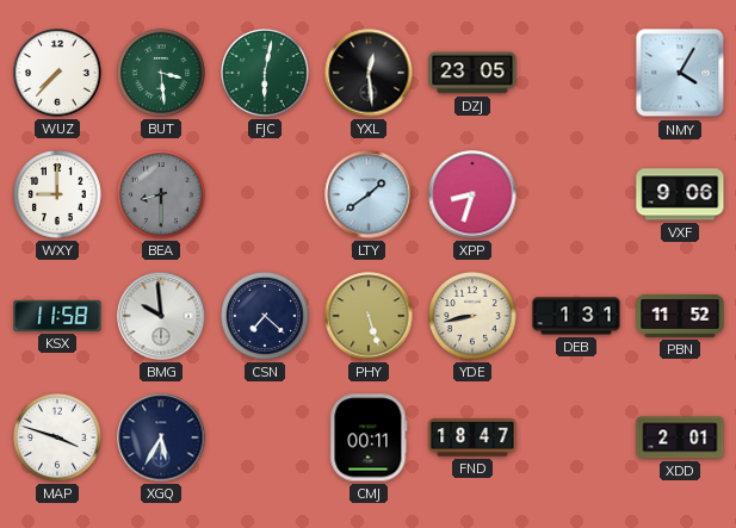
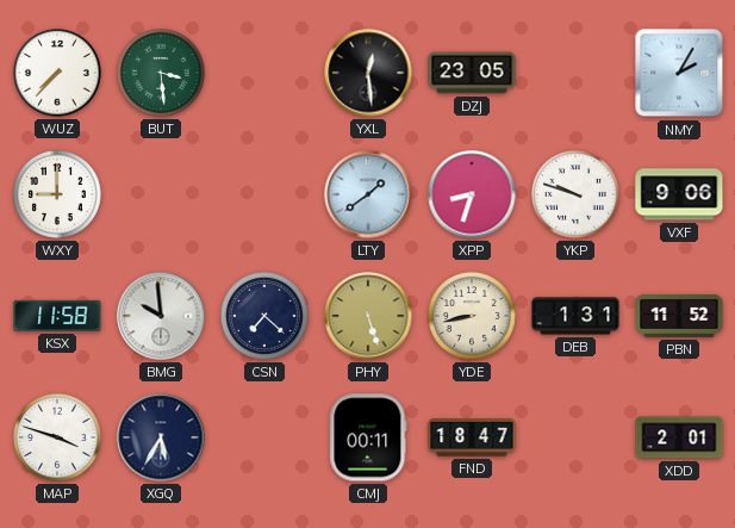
FJC: 6:02 -> none
NMY: 4:05 -> 2:05
BEA: 8:30 -> none
YKP: none -> 9:48
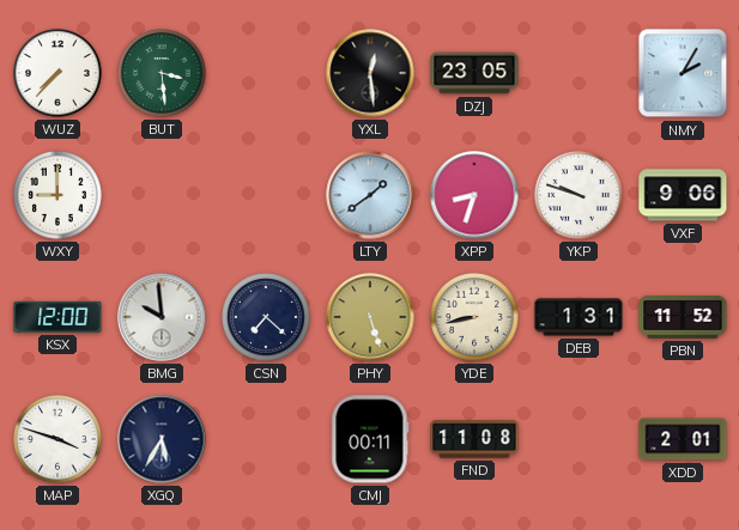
KSX: 11:58 -> 12:00
FND: 18:47 -> 11:08
